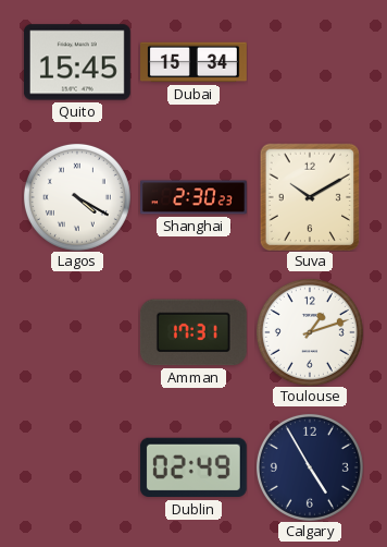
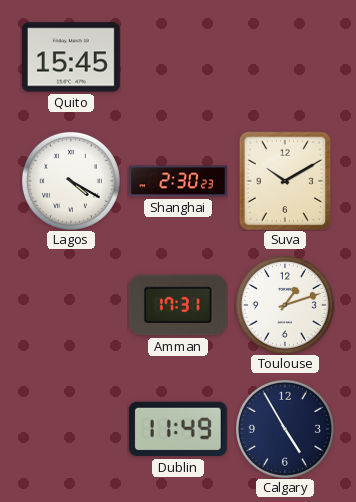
Dubai: 15:34 -> none
Dublin: 02:49 -> 11:49
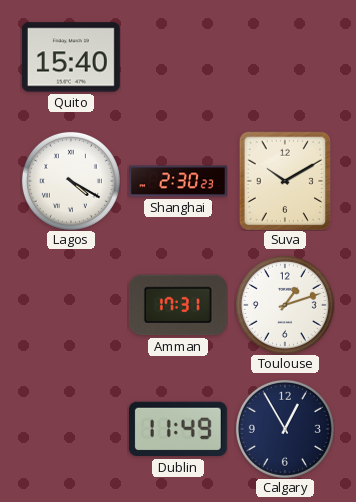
Quito: 15:45 -> 15:40
Calgary: 4:55 -> 12:55
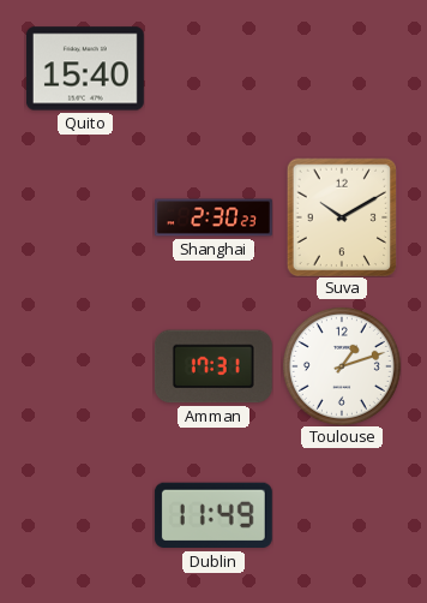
Lagos: 4:20 -> none
Calgary: 12:55 -> none
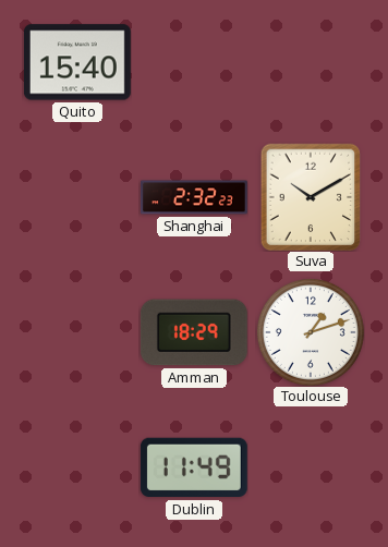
Shanghai: 2:30 -> 2:32
Amman: 17:31 -> 18:29
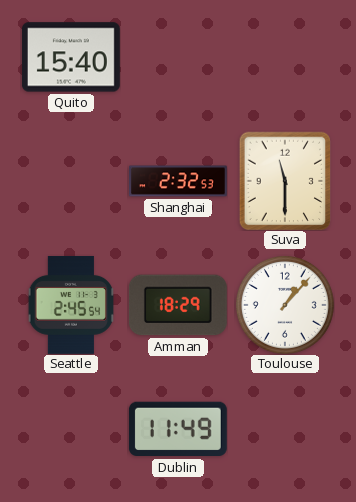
Shanghai: 2:32:23 -> 2:32:53
Suva: 10:10 -> 11:30
Seattle: none -> 2:45
Toulouse: 1:12 -> 1:07
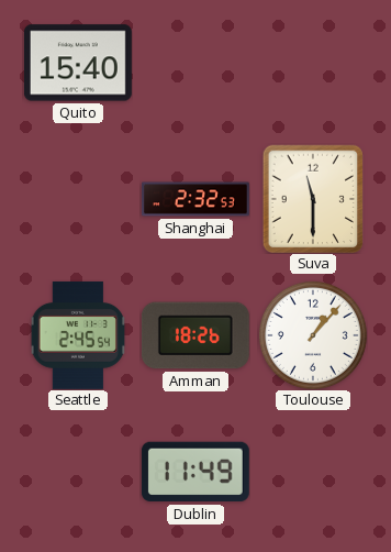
Amman: 18:29 -> 18:26
